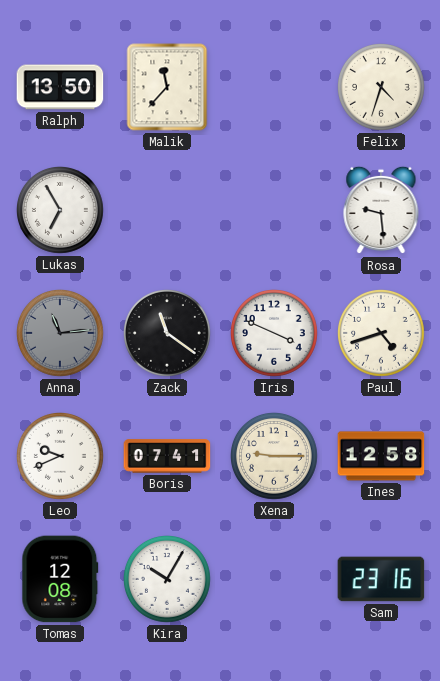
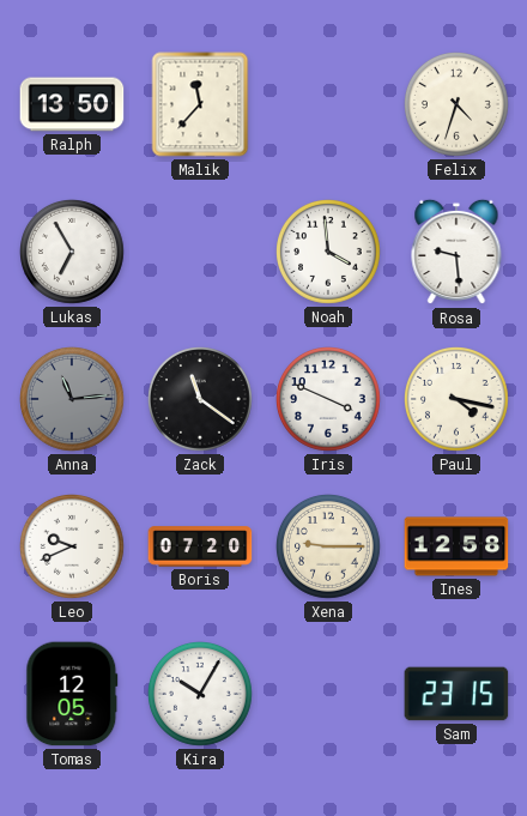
Noah: none -> 3:59
Paul: 4:42 -> 4:17
Boris: 07:41 -> 07:20
Tomas: 12:08 -> 12:05
Sam: 23:16 -> 23:15
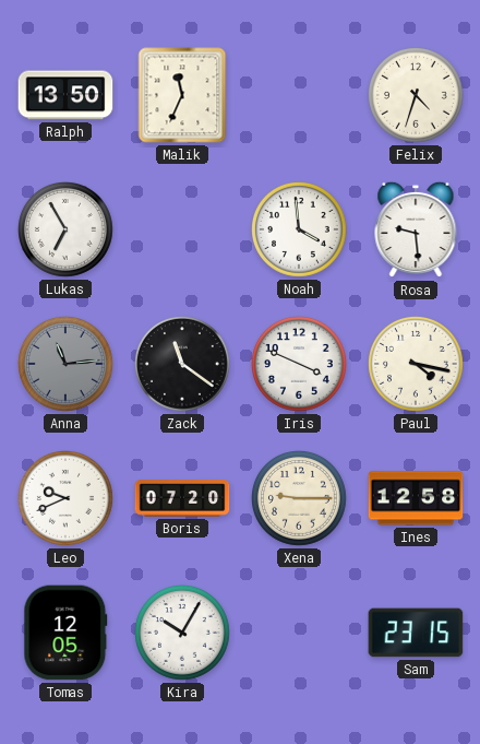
Malik: 11:37 -> 11:34
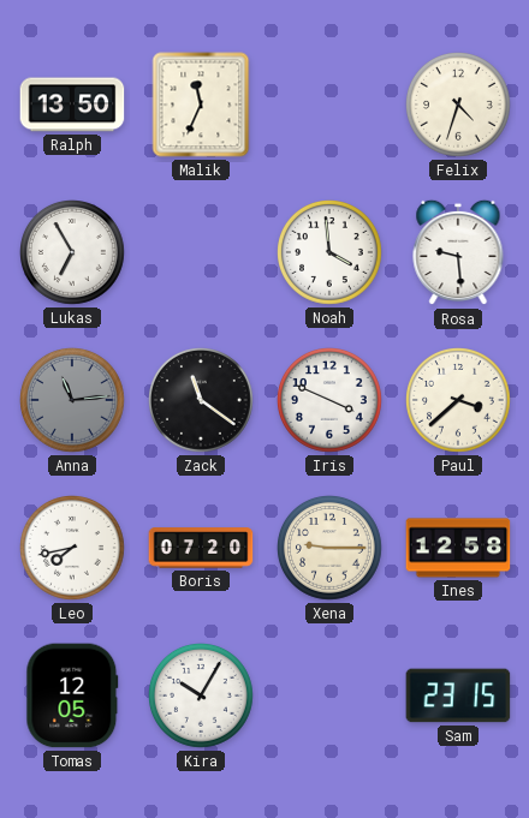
Paul: 4:17 -> 3:38
Leo: 9:41 -> 7:43
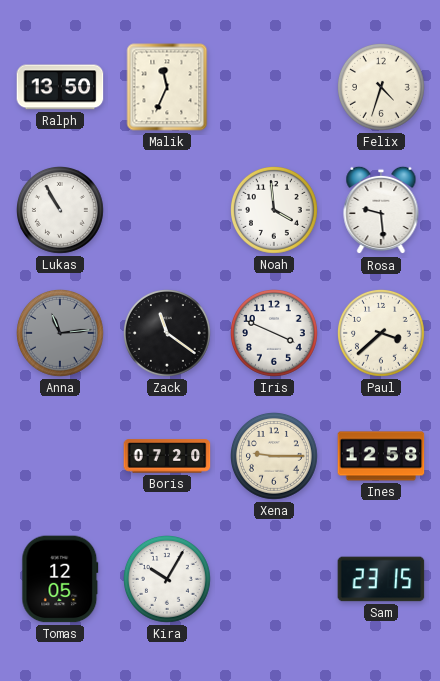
Lukas: 6:55 -> 10:55
Leo: 7:43 -> none
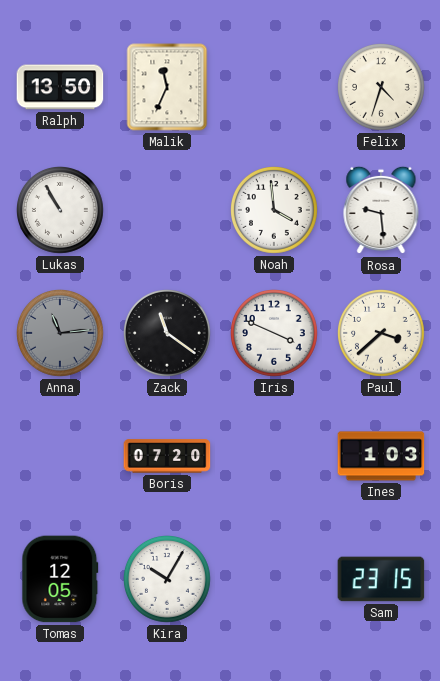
Xena: 9:15 -> none
Ines: 12:58 -> 1:03
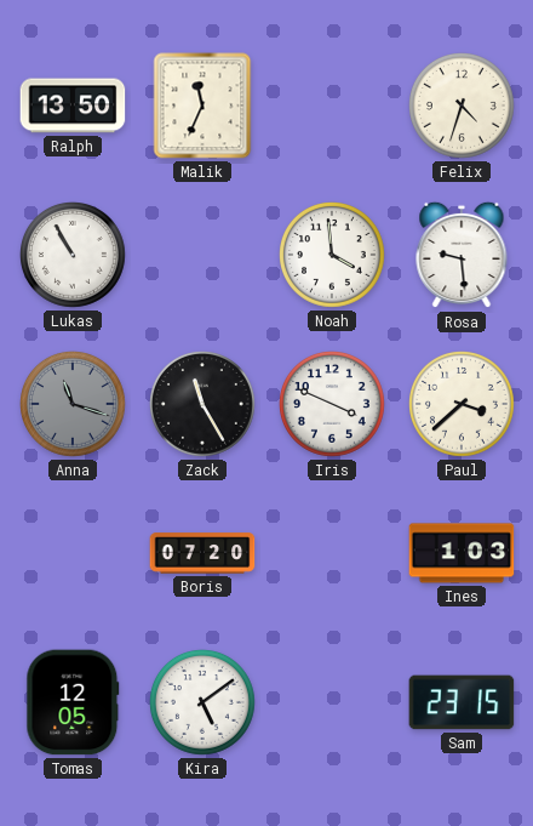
Anna: 11:14 -> 11:18
Zack: 11:21 -> 11:25
Kira: 10:05 -> 5:09
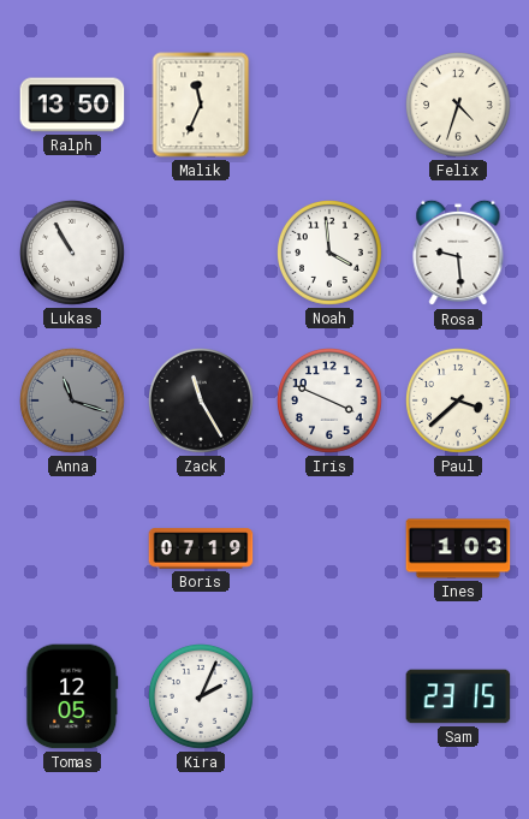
Boris: 07:20 -> 07:19
Kira: 5:09 -> 2:04
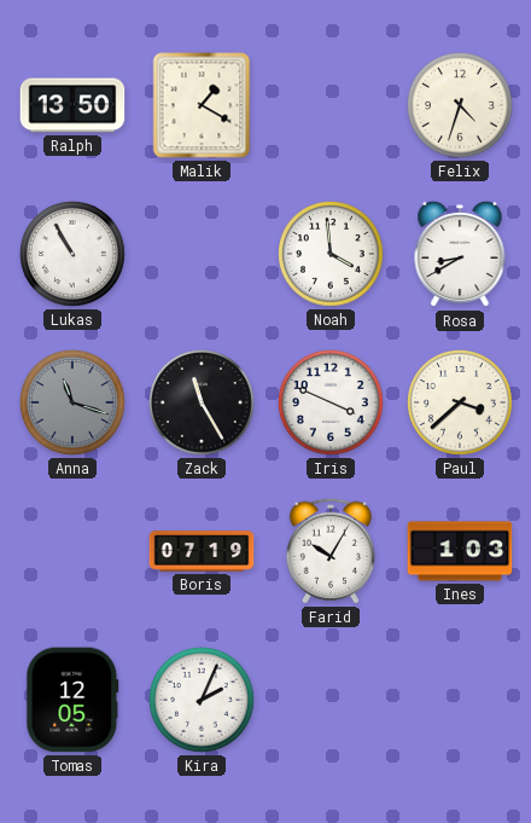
Malik: 11:34 -> 1:20
Rosa: 9:29 -> 8:40
Farid: none -> 10:05
Sam: 23:15 -> none
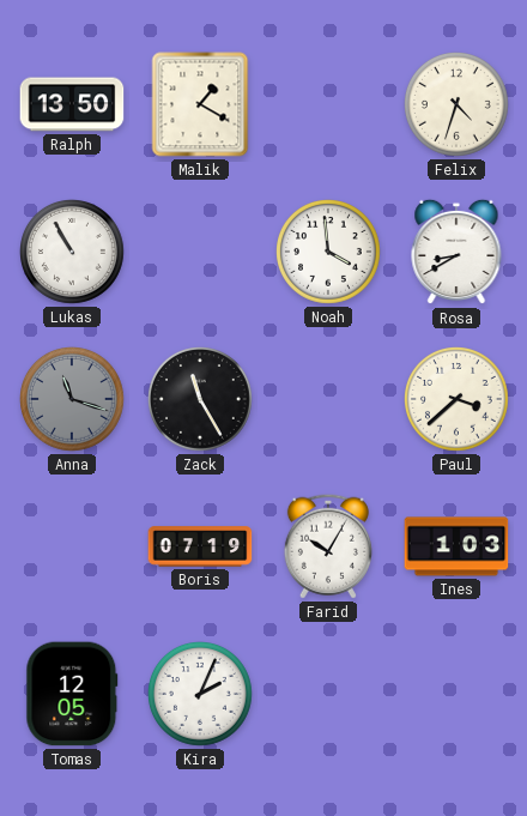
Iris: 3:49 -> none
